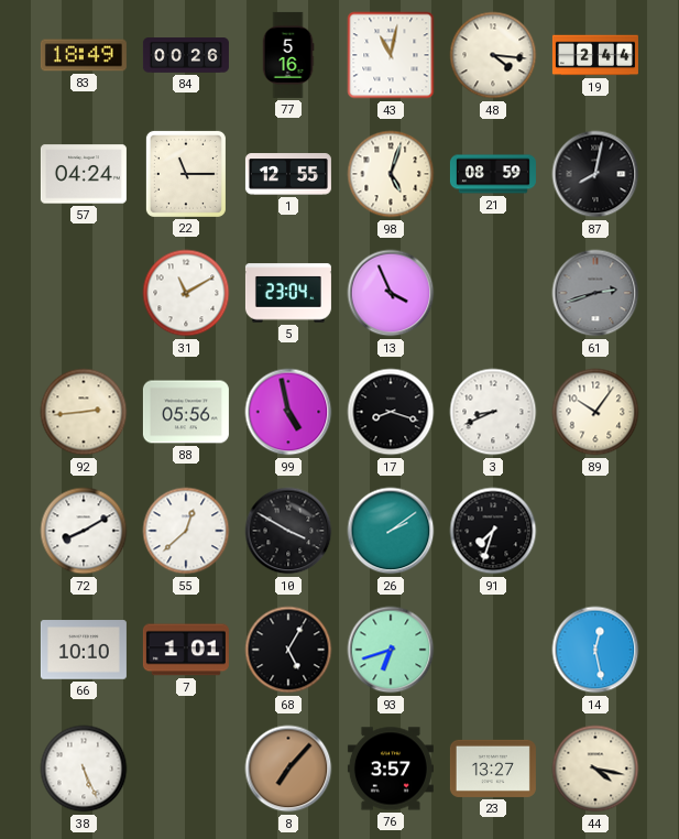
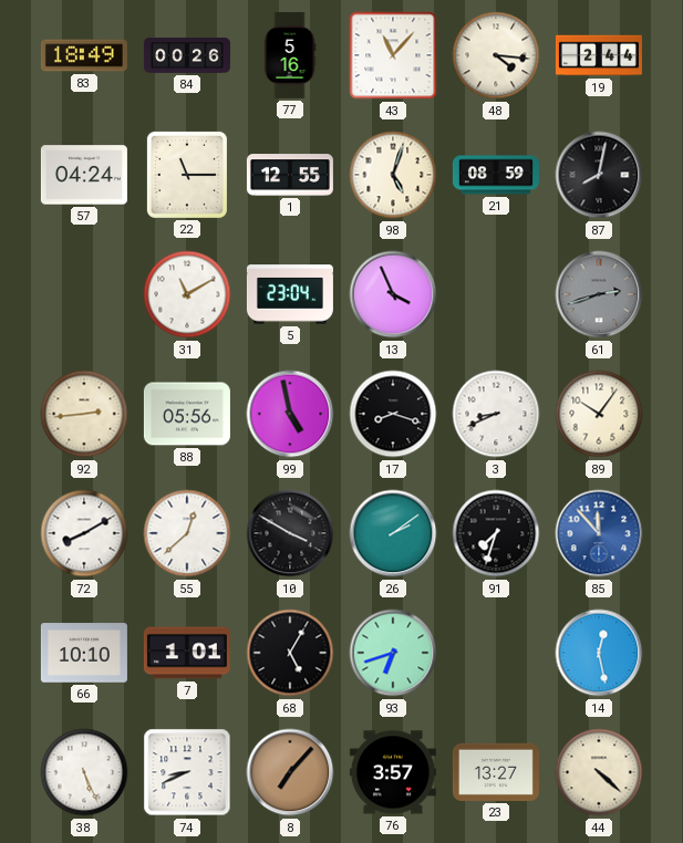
43: 11:02 -> 11:07
85: none -> 11:53
74: none -> 8:41
44: 4:17 -> 4:22
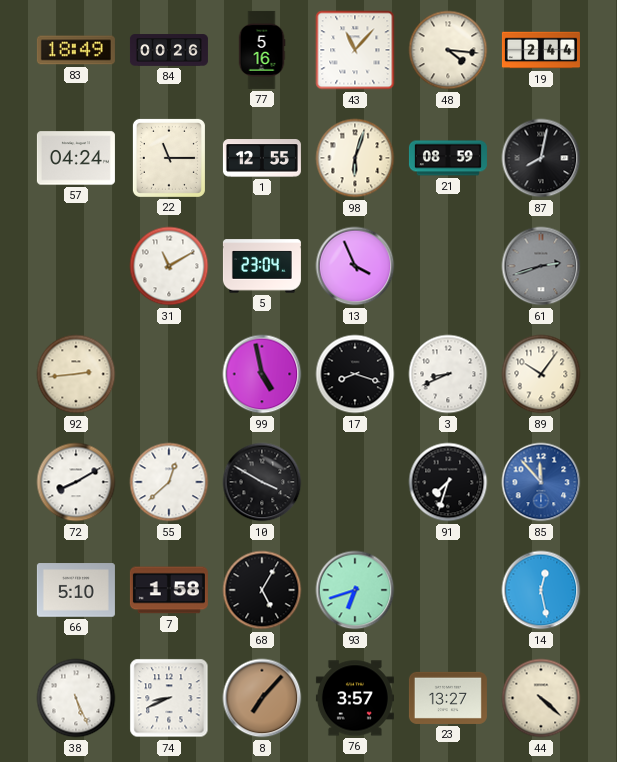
98: 5:03 -> 6:03
88: 05:56 -> none
26: 2:09 -> none
66: 10:10 -> 5:10
7: 1:01 -> 1:58
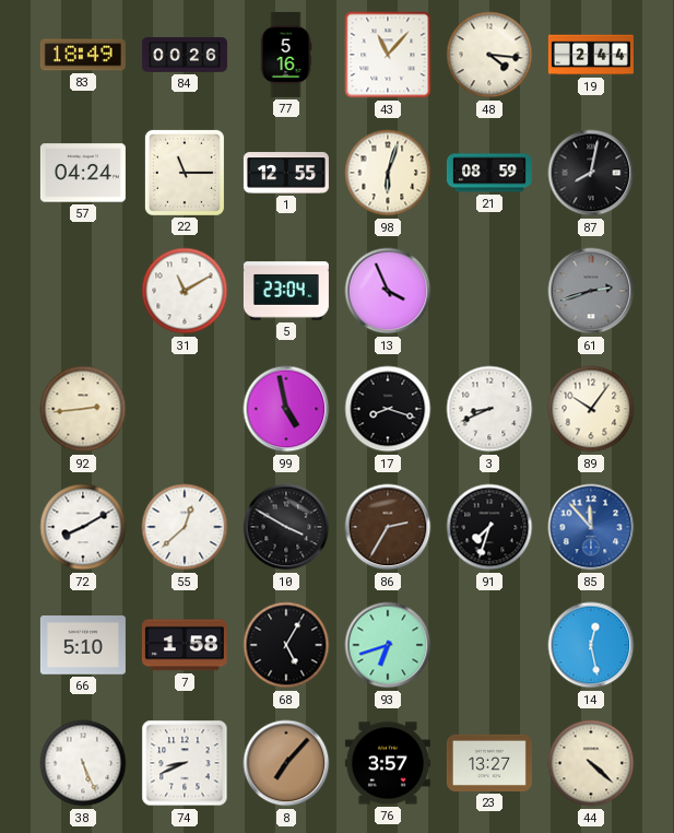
86: none -> 2:35
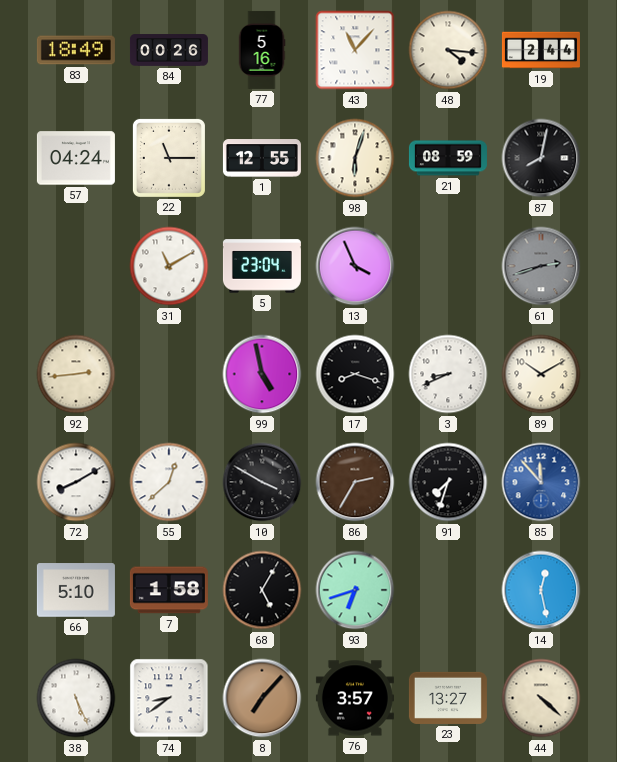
89: 10:06 -> 10:10
74: 8:41 -> 8:39
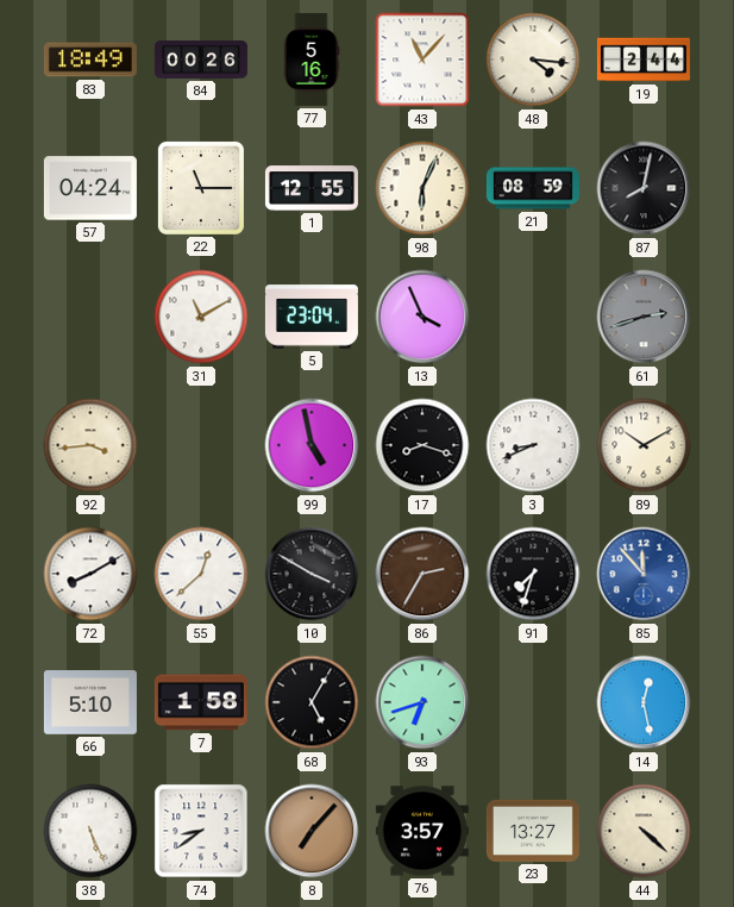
98: 6:03 -> 6:04
92: 2:44 -> 3:44
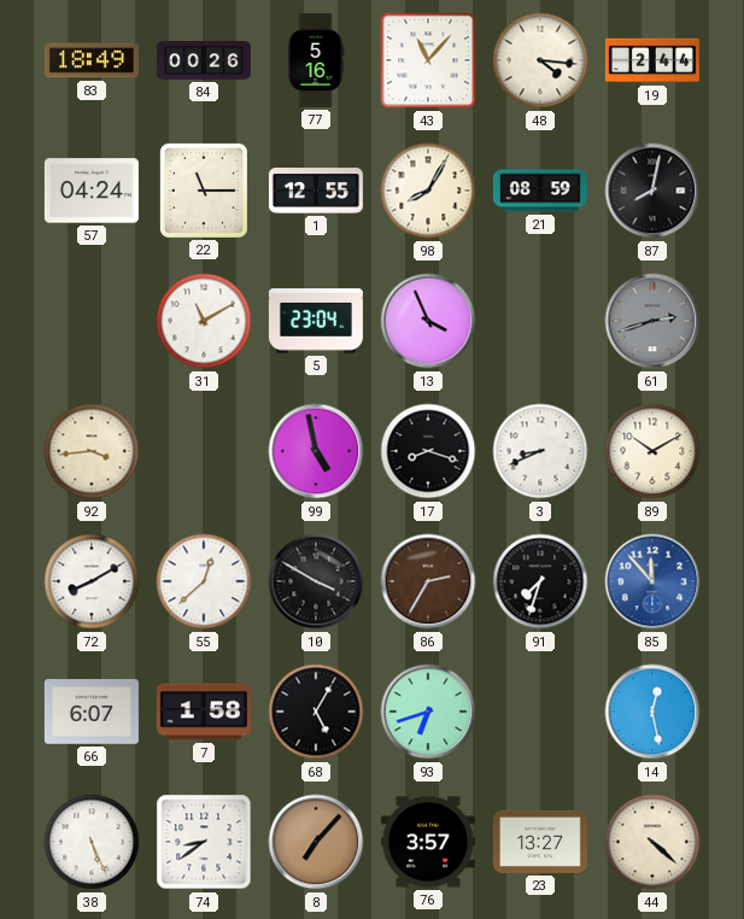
98: 6:04 -> 8:05
66: 5:10 -> 6:07
